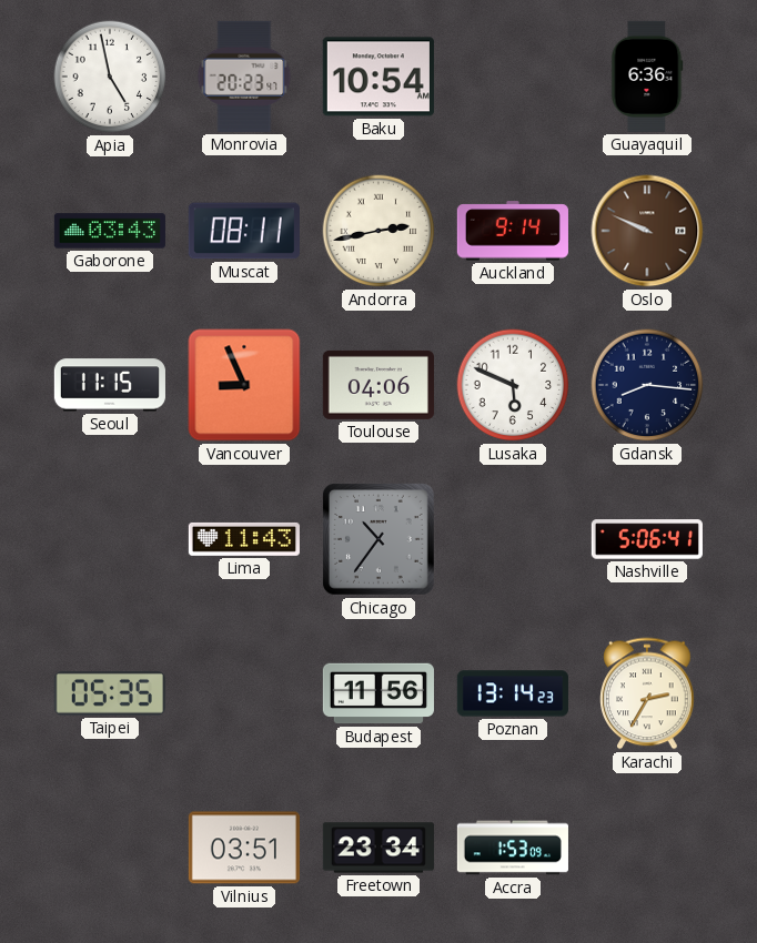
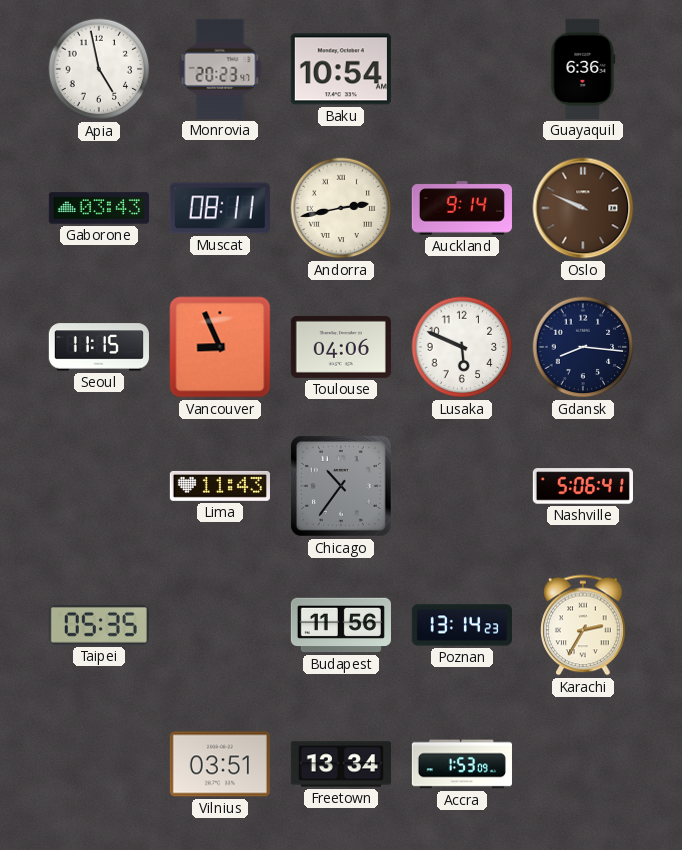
Freetown: 23:34 -> 13:34
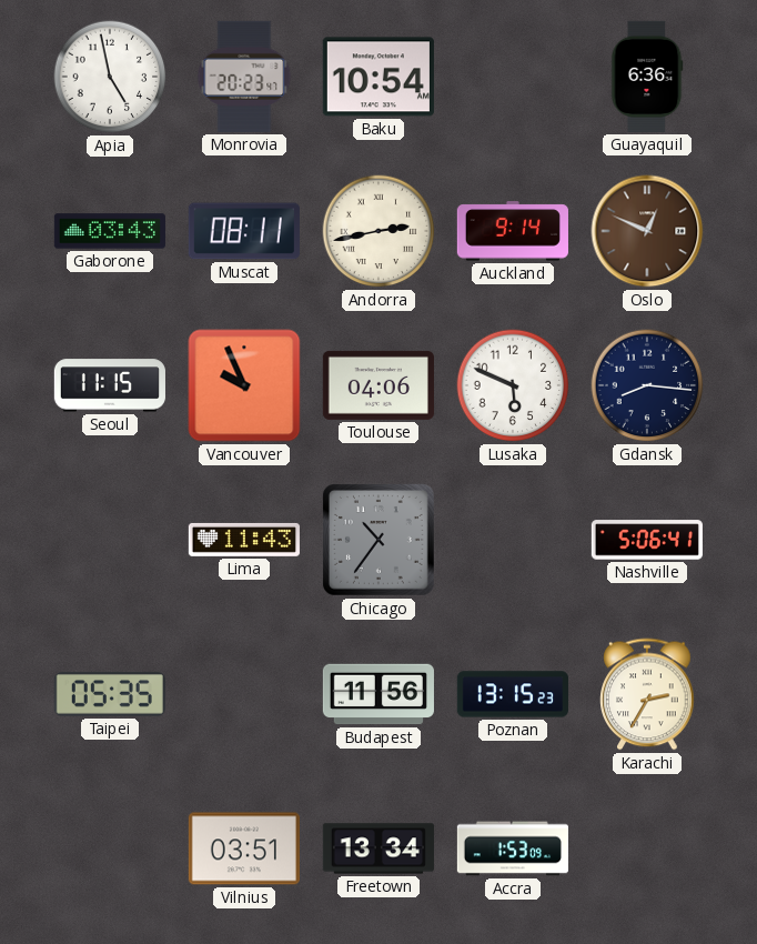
Oslo: 9:49 -> 12:49
Vancouver: 8:56 -> 9:56
Poznan: 13:14 -> 13:15
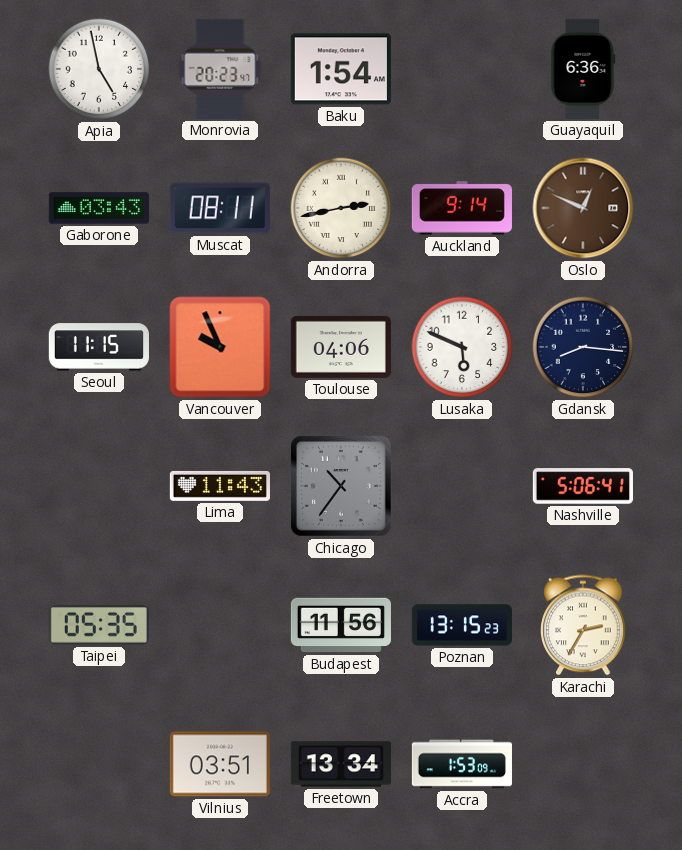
Baku: 10:54 -> 1:54
